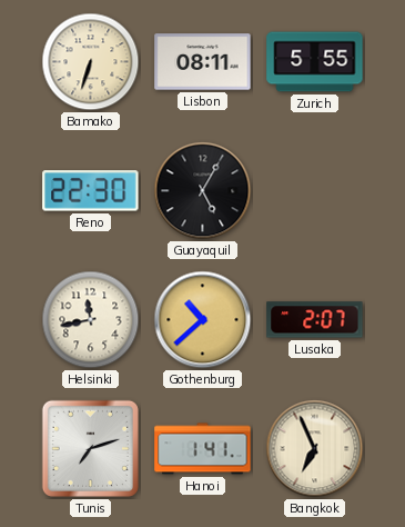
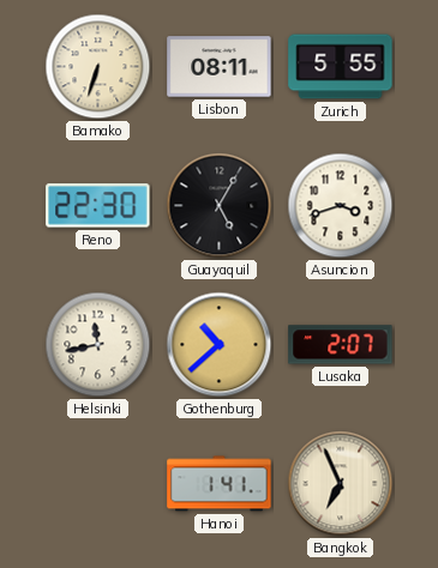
Asuncion: none -> 3:42
Tunis: 7:12 -> none
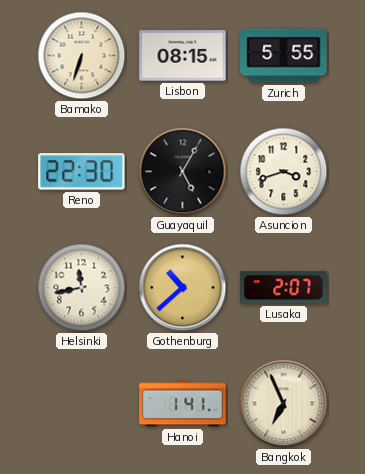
Lisbon: 08:11 -> 08:15
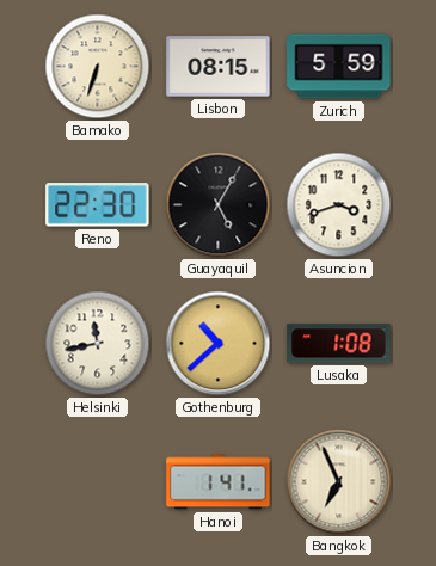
Zurich: 5:55 -> 5:59
Lusaka: 2:07 -> 1:08
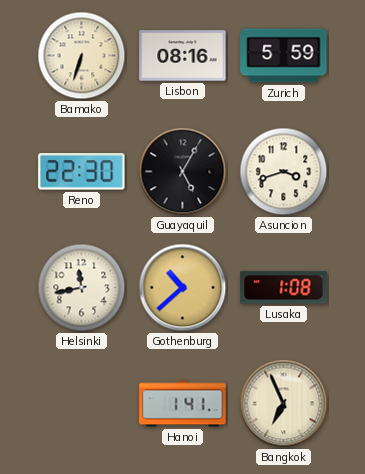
Lisbon: 08:15 -> 08:16
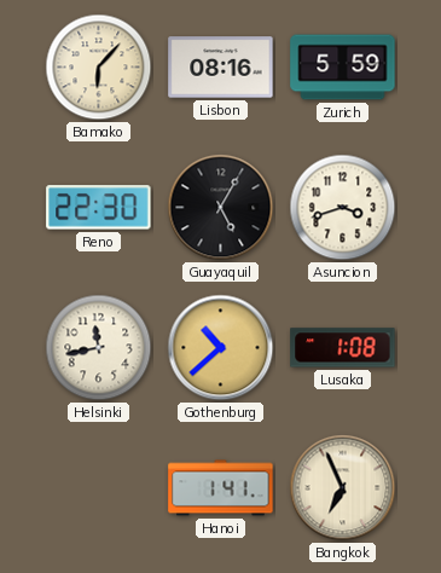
Bamako: 6:33 -> 6:07
